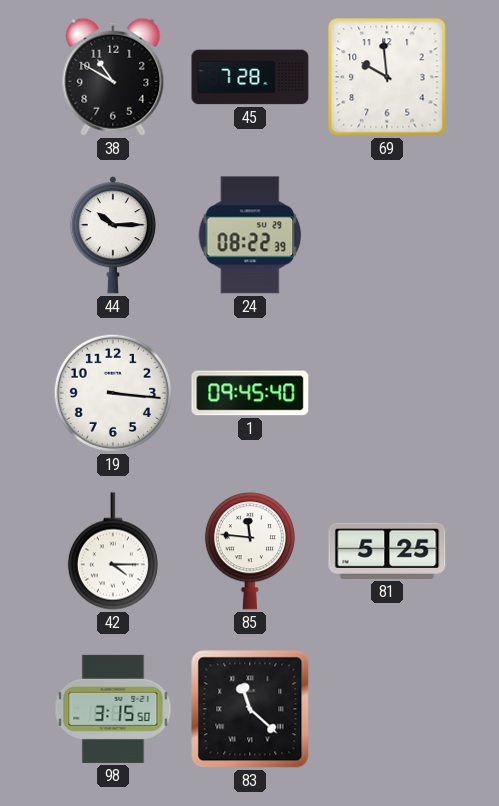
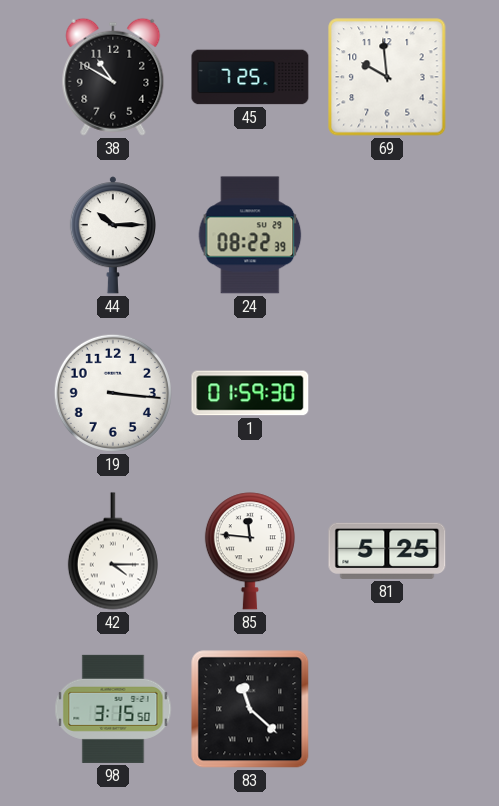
45: 7:28 -> 7:25
1: 09:45 -> 01:59
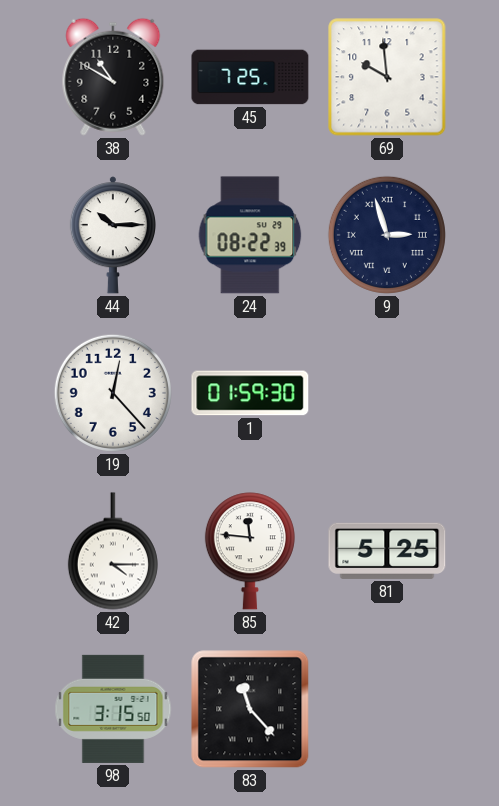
9: none -> 2:57
19: 3:16 -> 12:23
83: 11:22 -> 11:23
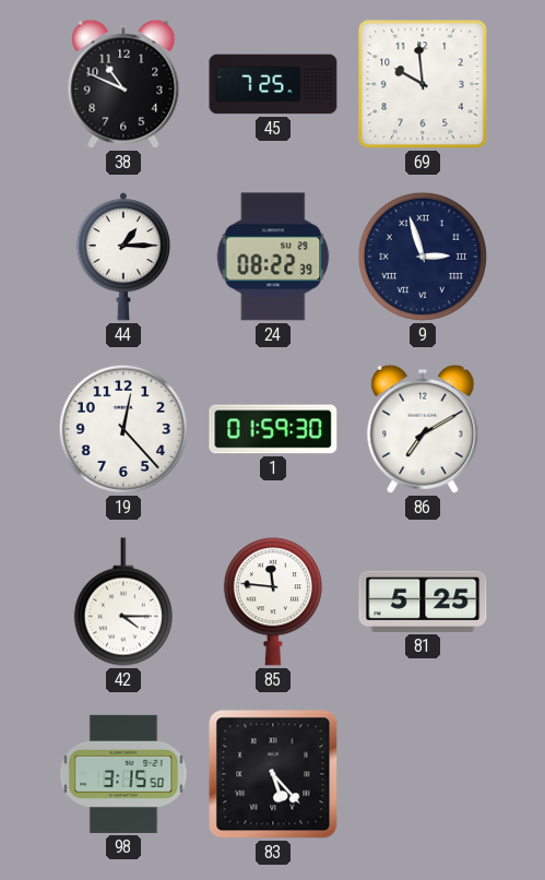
38: 10:50 -> 10:49
44: 10:15 -> 1:15
86: none -> 7:10
83: 11:23 -> 5:23
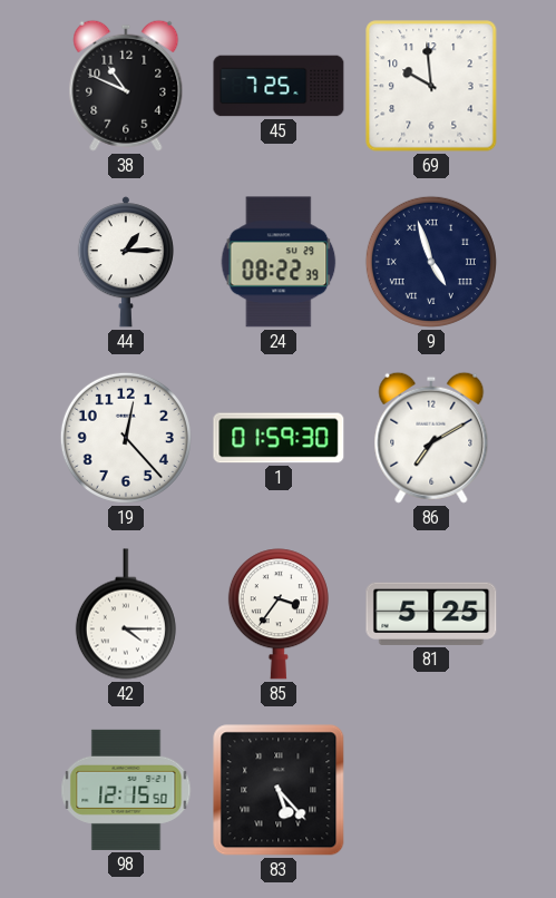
9: 2:57 -> 4:57
85: 11:46 -> 3:36
98: 3:15 -> 12:15
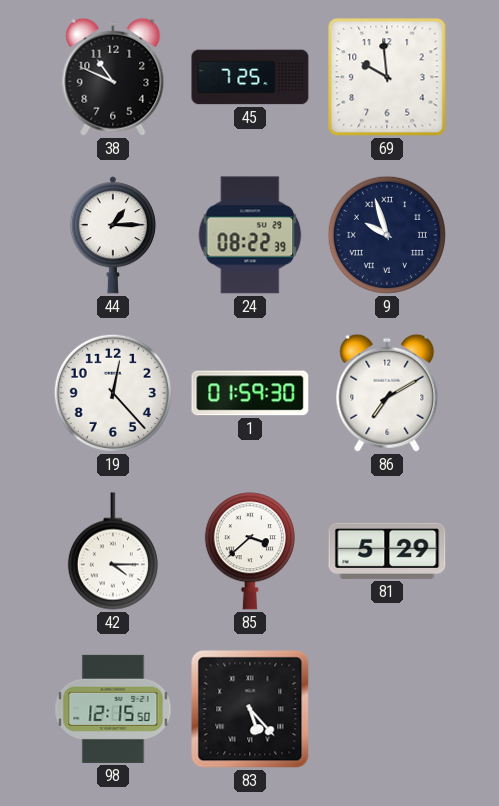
9: 4:57 -> 9:57
85: 3:36 -> 3:38
81: 5:25 -> 5:29
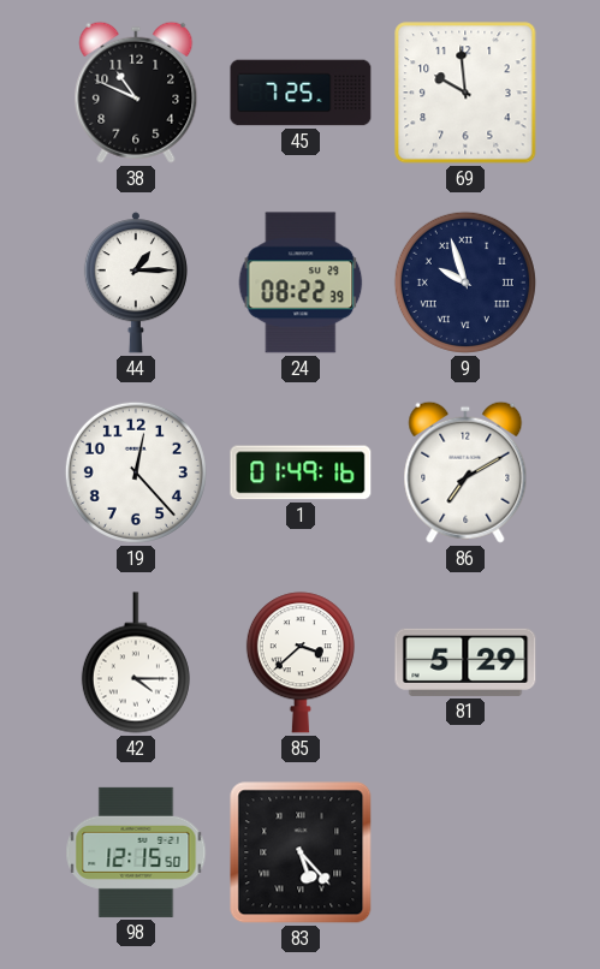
1: 01:59 -> 01:49
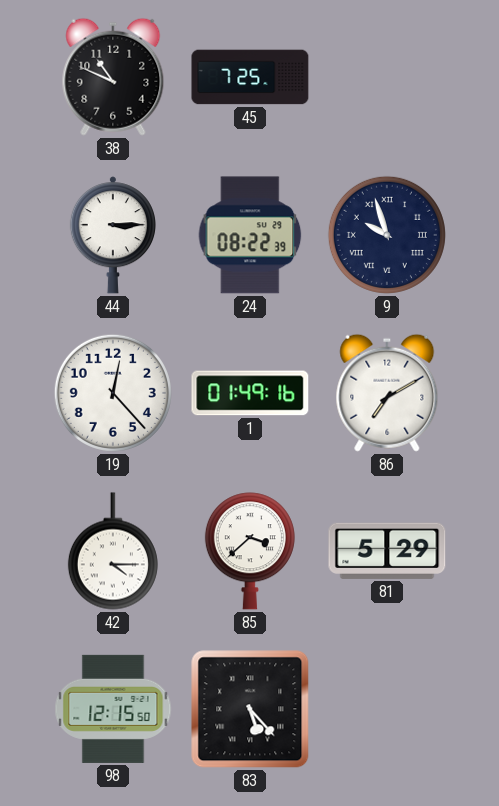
69: 9:59 -> none
44: 1:15 -> 3:15
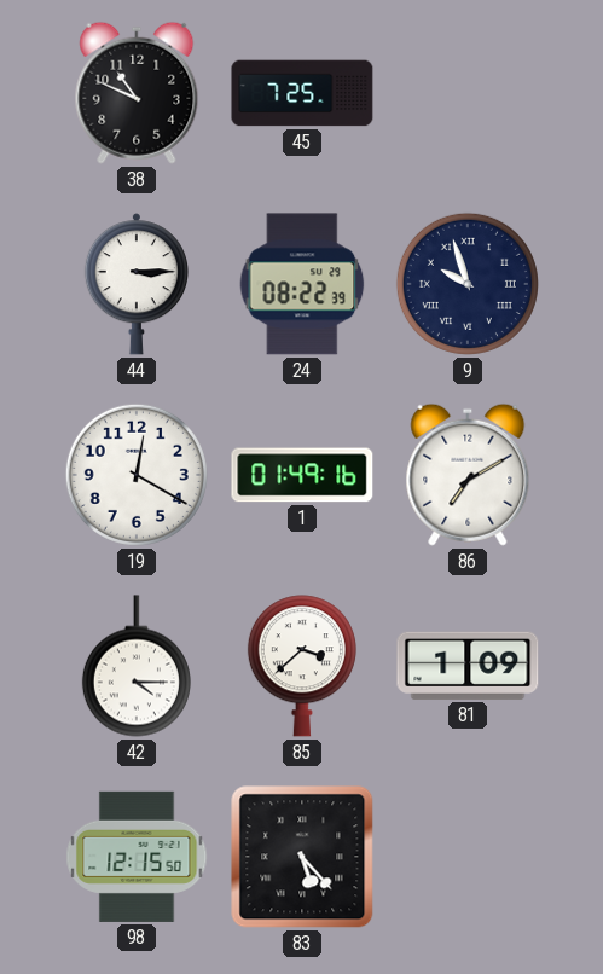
19: 12:23 -> 12:20
81: 5:29 -> 1:09
